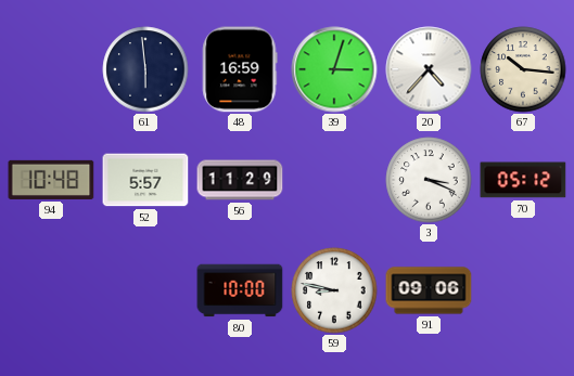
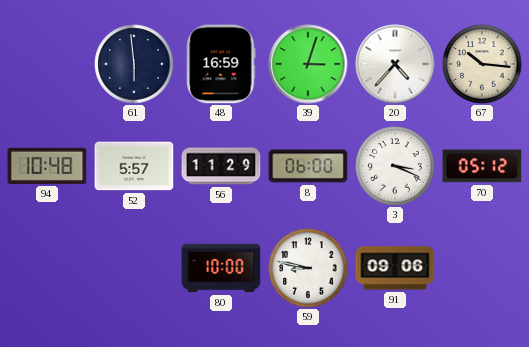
8: none -> 06:00
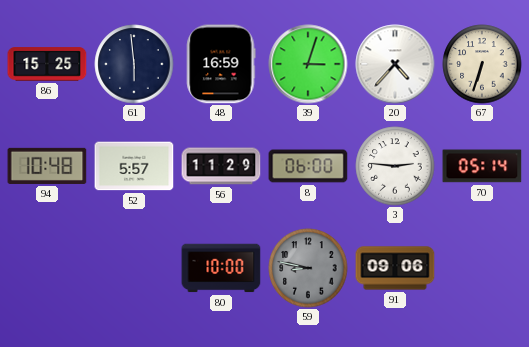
86: none -> 15:25
67: 10:16 -> 6:33
3: 3:19 -> 2:46
70: 05:12 -> 05:14
59 dial: white -> grey
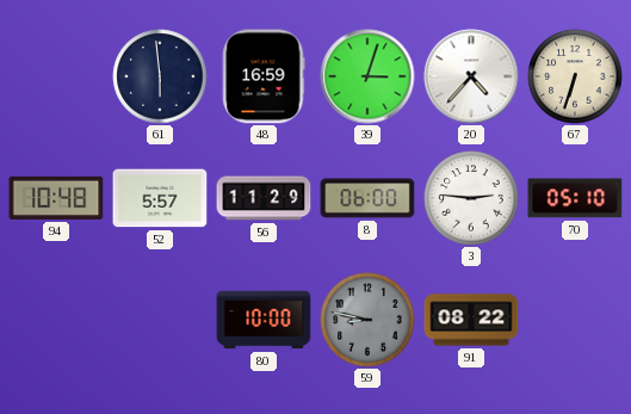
86: 15:25 -> none
70: 05:14 -> 05:10
91: 09:06 -> 08:22
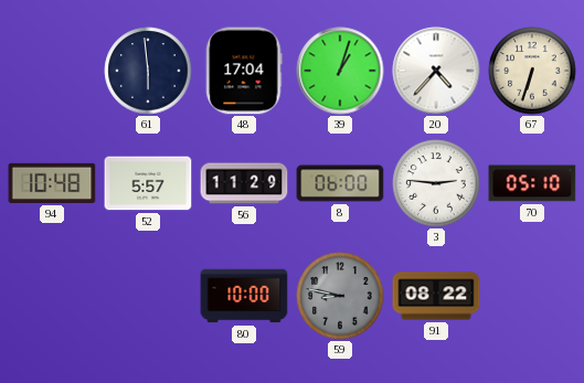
48: 16:59 -> 17:04
39: 3:03 -> 1:03
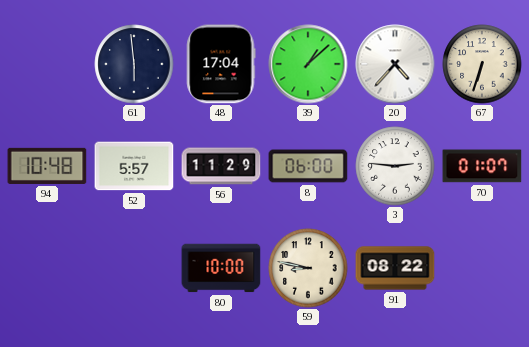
39: 1:03 -> 1:08
70: 05:10 -> 01:07
59 dial: grey -> cream
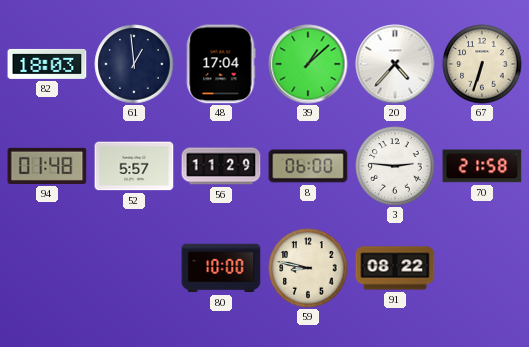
82: none -> 18:03
61: 5:59 -> 12:59
94: 10:48 -> 01:48
70: 01:07 -> 21:58
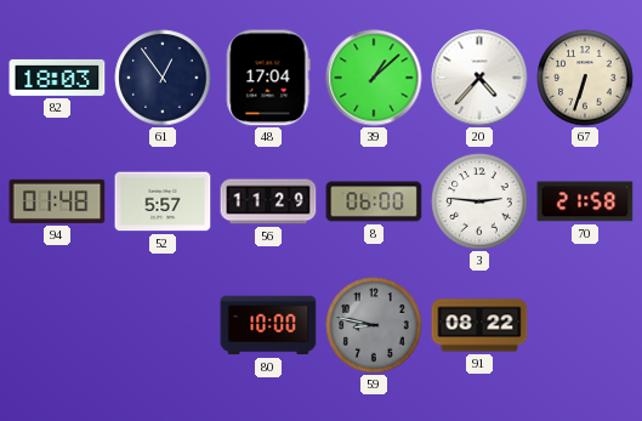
61: 12:59 -> 12:54
59 dial: cream -> grey
